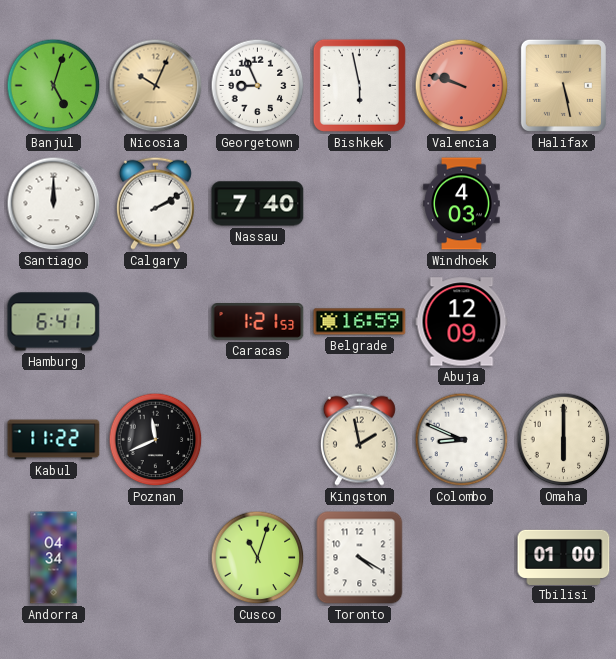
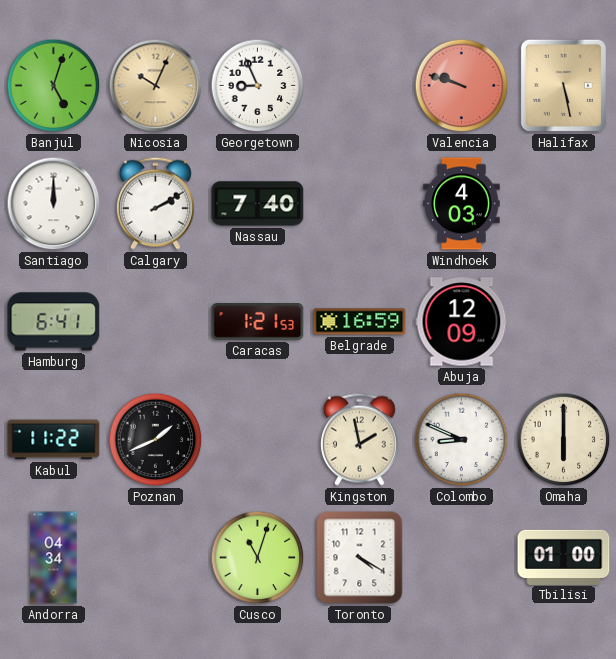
Bishkek: 5:58 -> none
Poznan: 11:41 -> 1:41
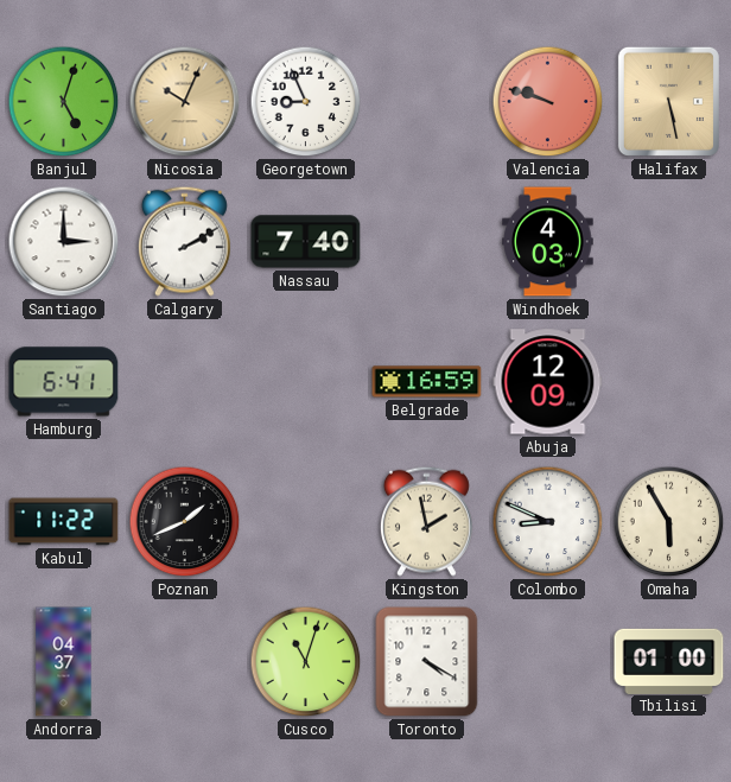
Santiago: 12:00 -> 3:00
Caracas: 1:21 -> none
Omaha: 6:00 -> 5:55
Andorra: 04:34 -> 04:37
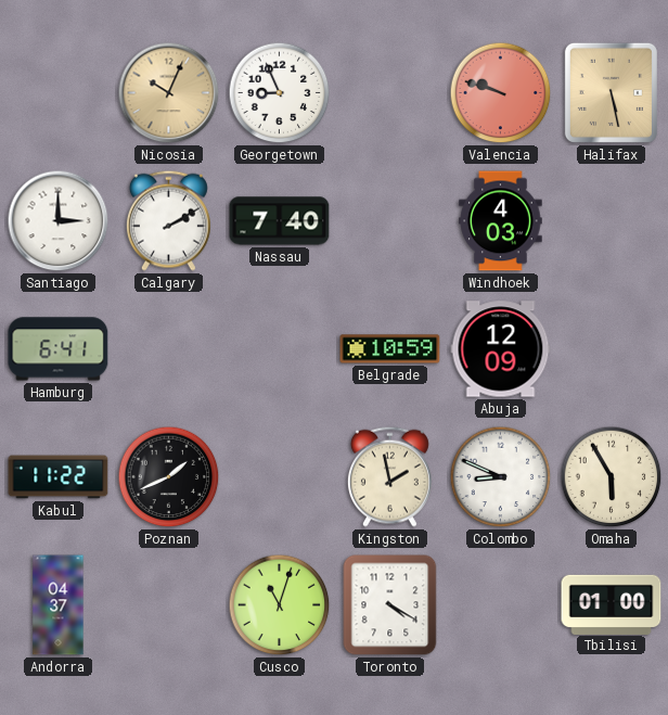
Banjul: 5:03 -> none
Belgrade: 16:59 -> 10:59
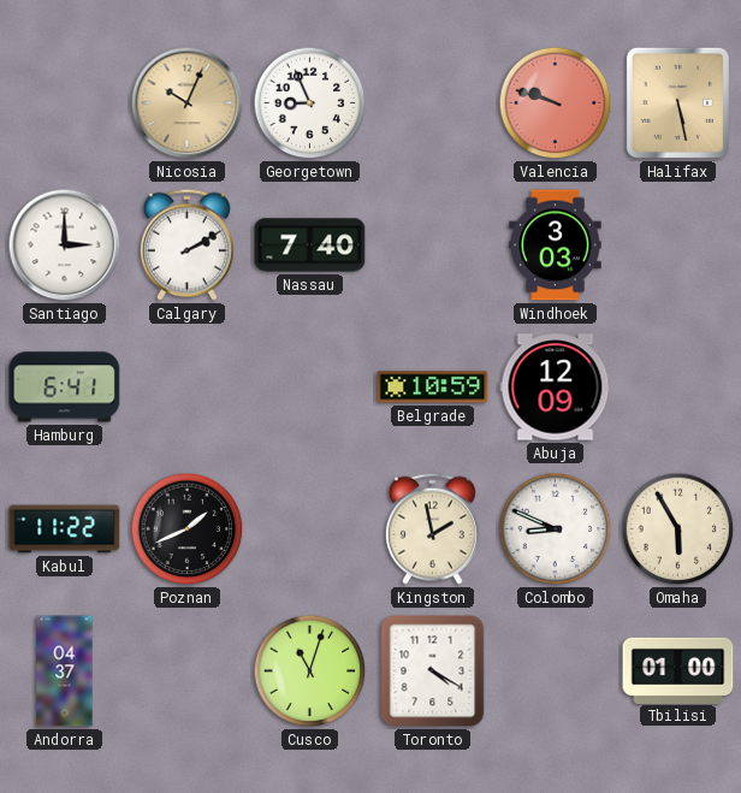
Windhoek: 4:03 -> 3:03
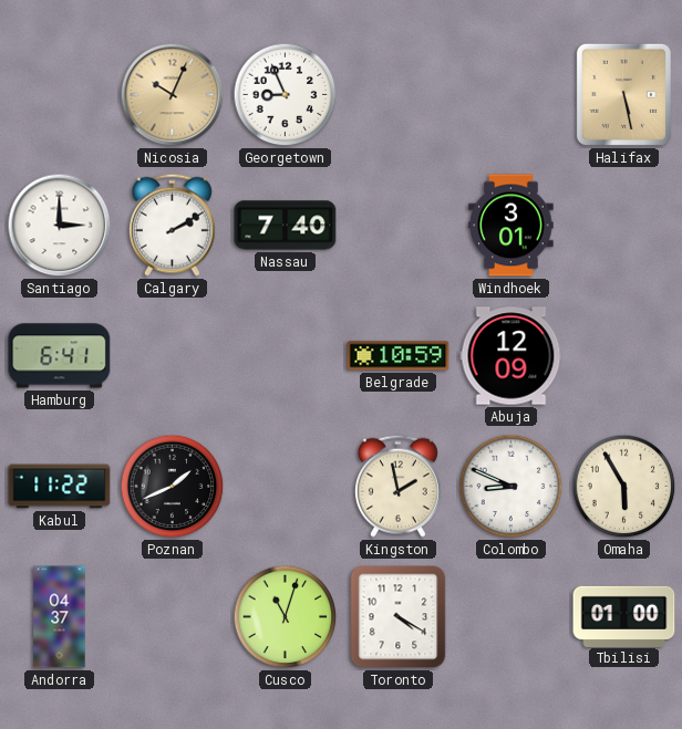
Valencia: 9:48 -> none
Windhoek: 3:03 -> 3:01
